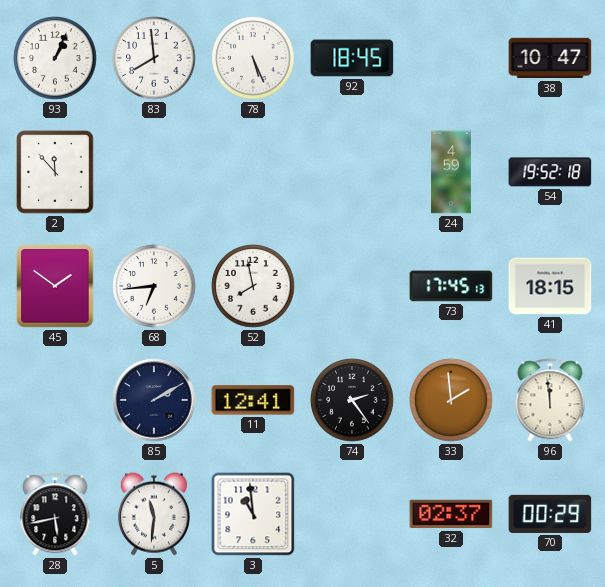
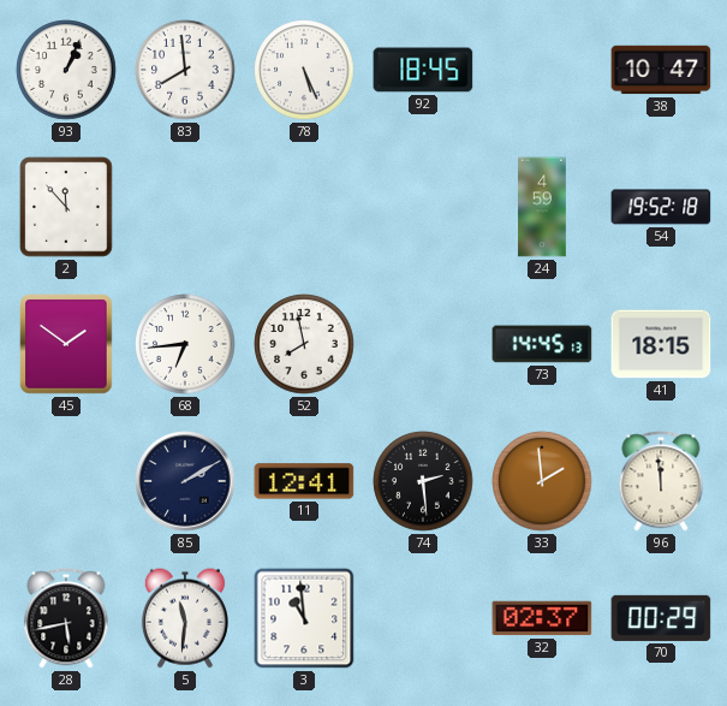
73: 17:45 -> 14:45
74: 2:24 -> 2:29
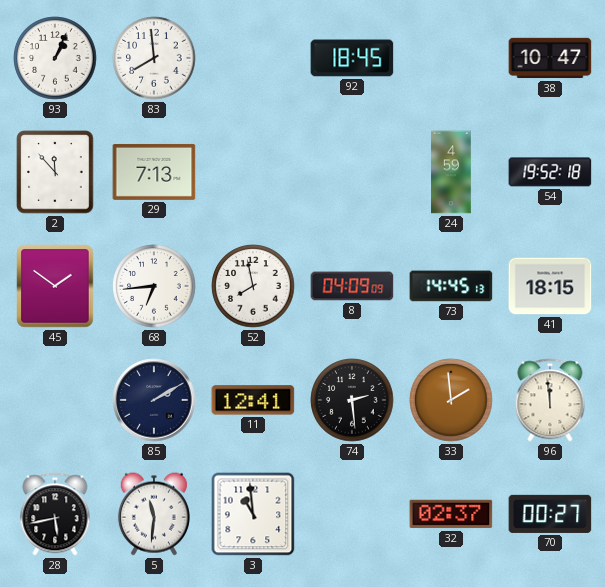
78: 5:26 -> none
29: none -> 7:13
8: none -> 04:09
70: 00:29 -> 00:27
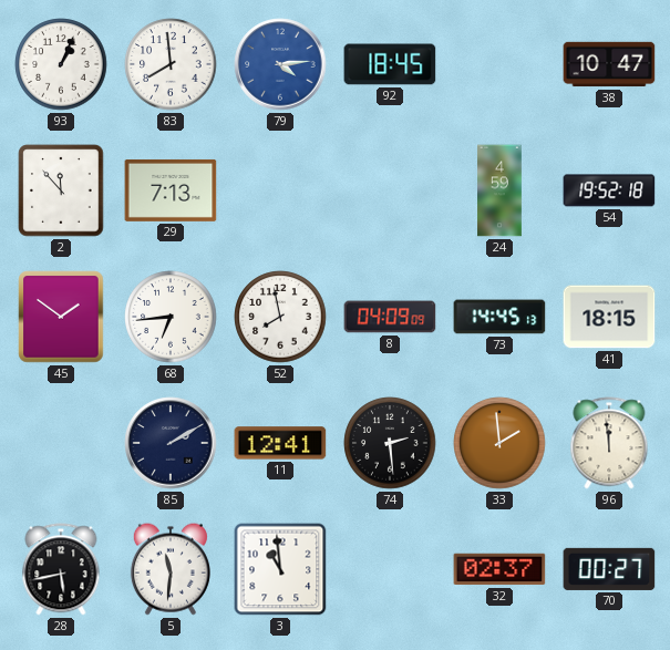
79: none -> 4:14
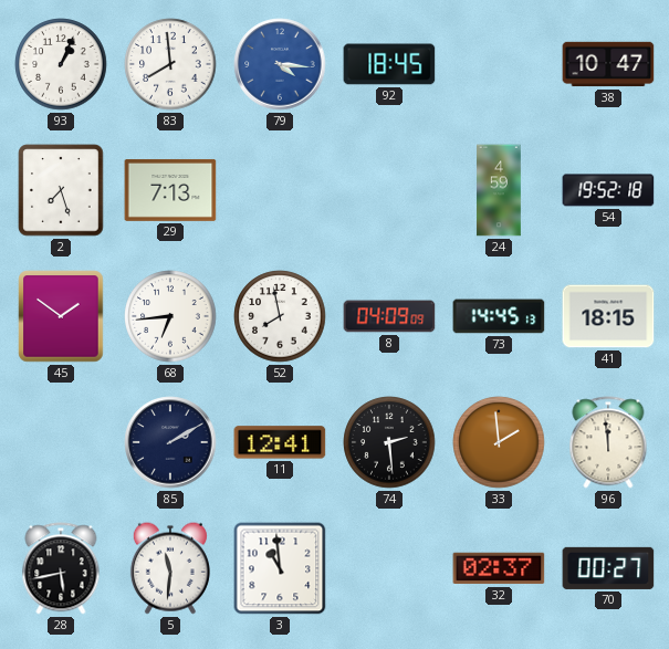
79: 4:14 -> 4:16
2: 11:53 -> 7:27
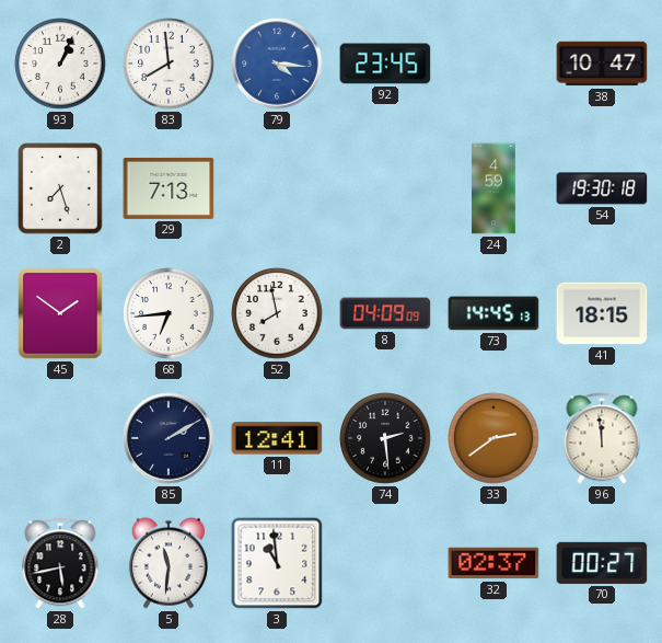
92: 18:45 -> 23:45
54: 19:52 -> 19:30
33: 1:59 -> 2:39
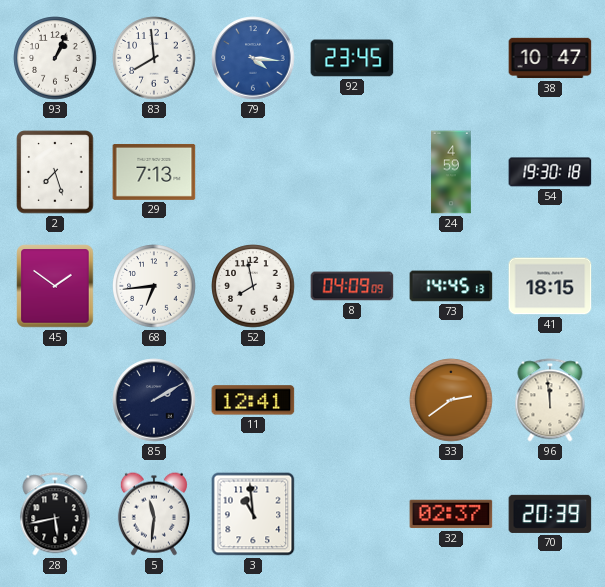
74: 2:29 -> none
70: 00:27 -> 20:39
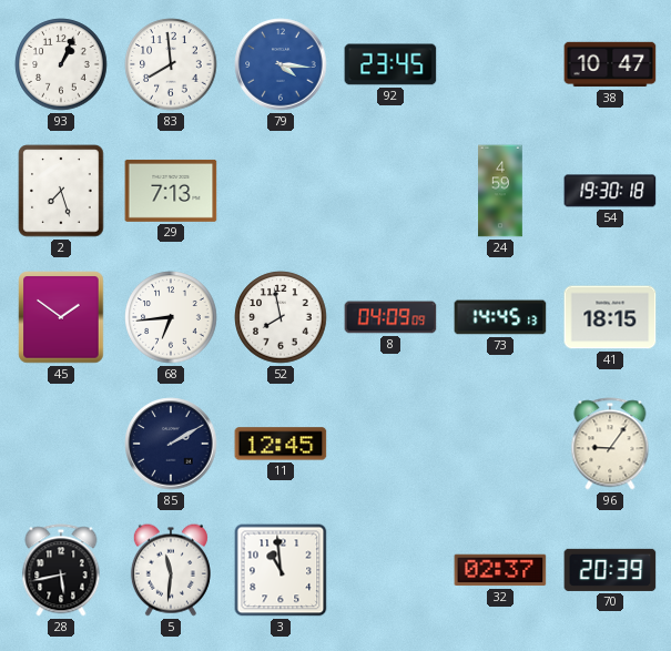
11: 12:41 -> 12:45
33: 2:39 -> none
96: 11:59 -> 9:06
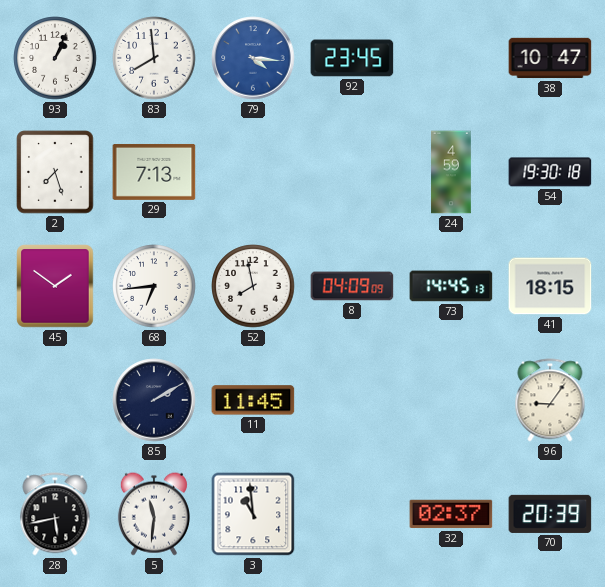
11: 12:45 -> 11:45
